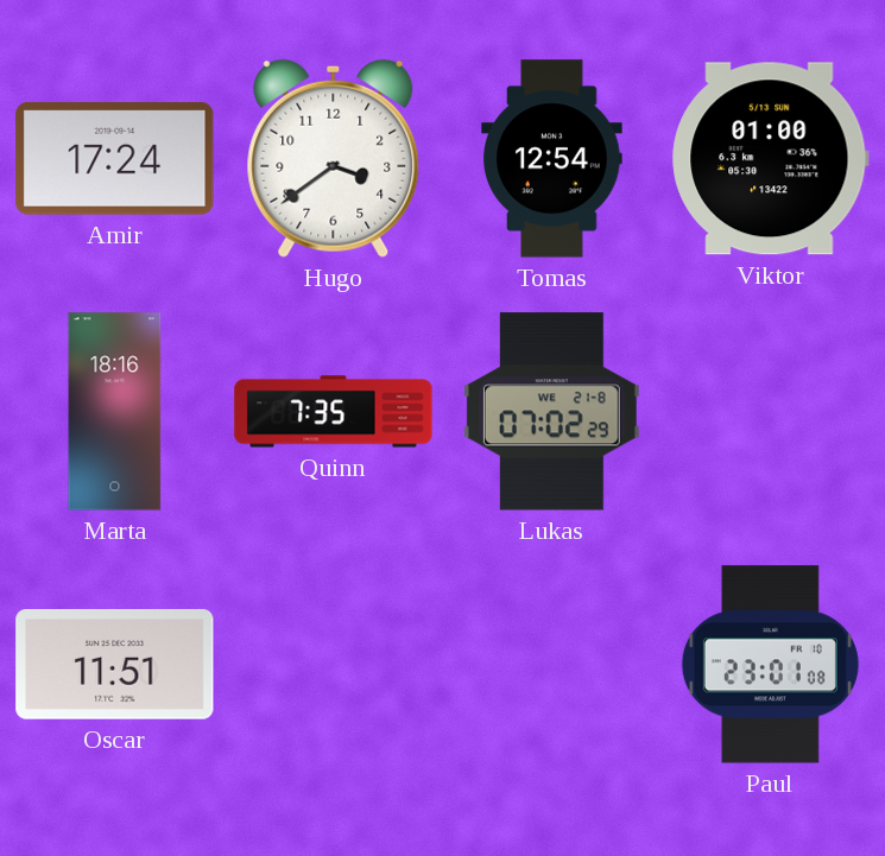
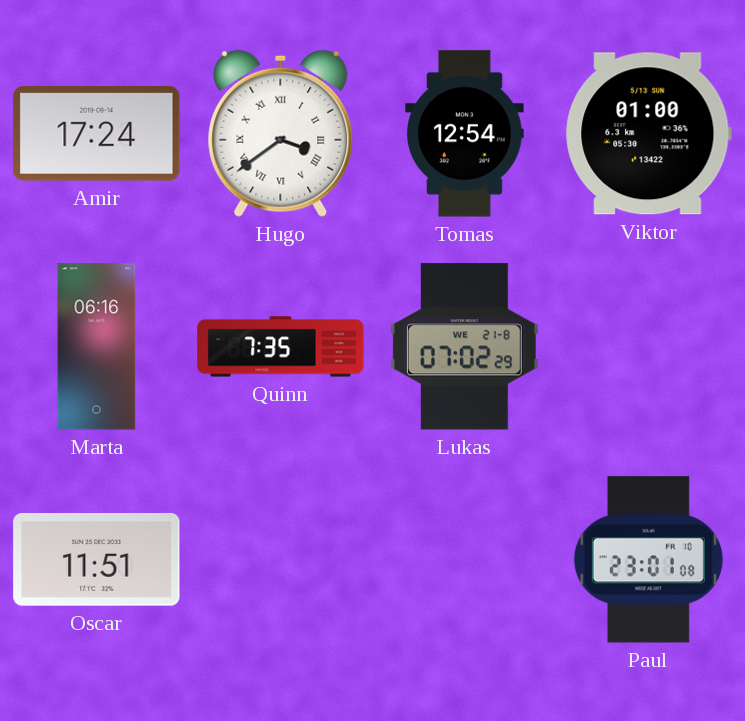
Hugo numerals: Arabic -> Roman
Marta: 18:16 -> 06:16
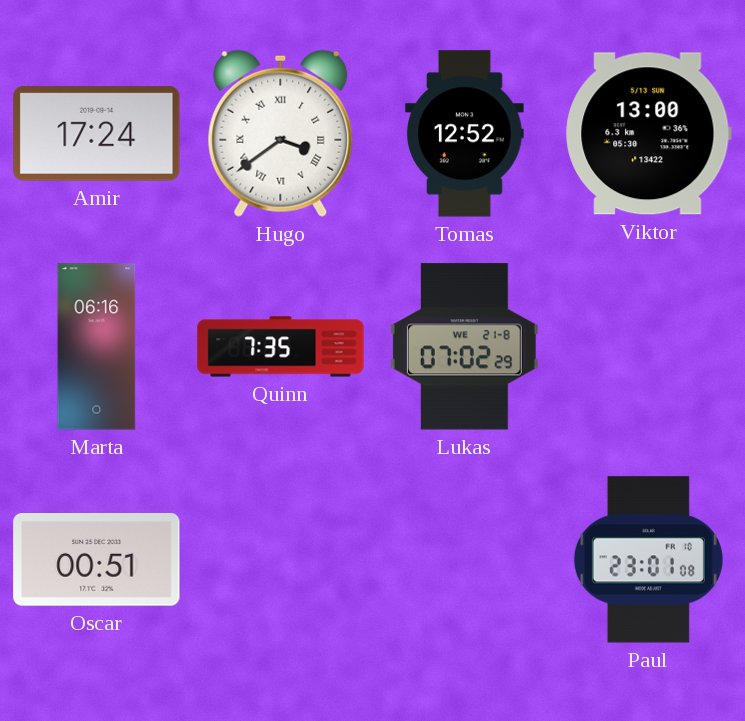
Tomas: 12:54 -> 12:52
Viktor: 01:00 -> 13:00
Oscar: 11:51 -> 00:51
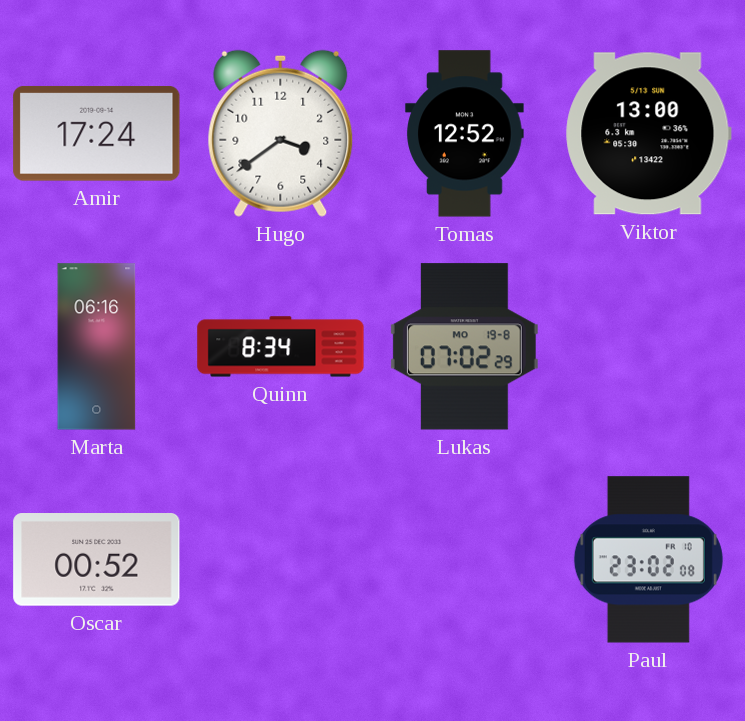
Hugo numerals: Roman -> Arabic
Quinn: 7:35 -> 8:34
Lukas date: WE 21-8 -> MO 19-8
Oscar: 00:51 -> 00:52
Paul: 23:01 -> 23:02
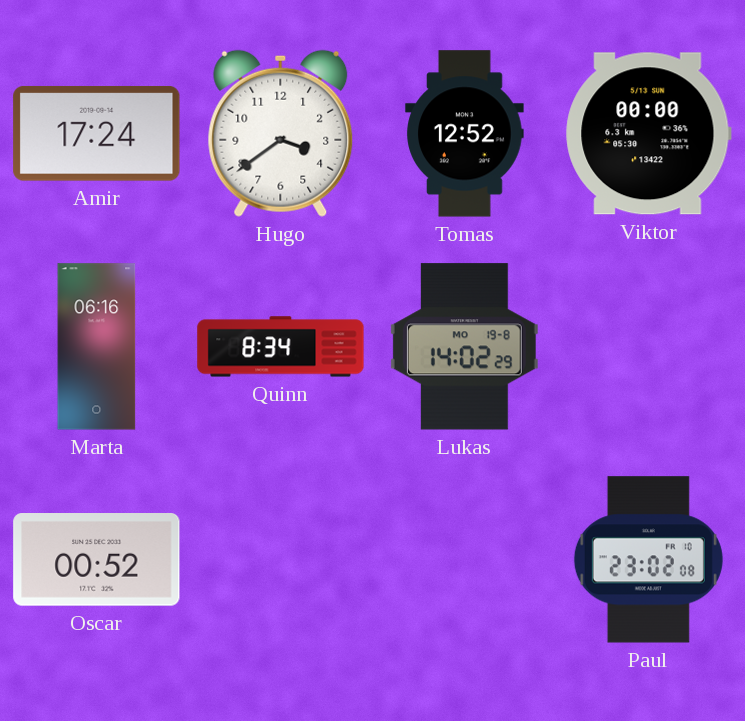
Viktor: 13:00 -> 00:00
Lukas: 07:02 -> 14:02
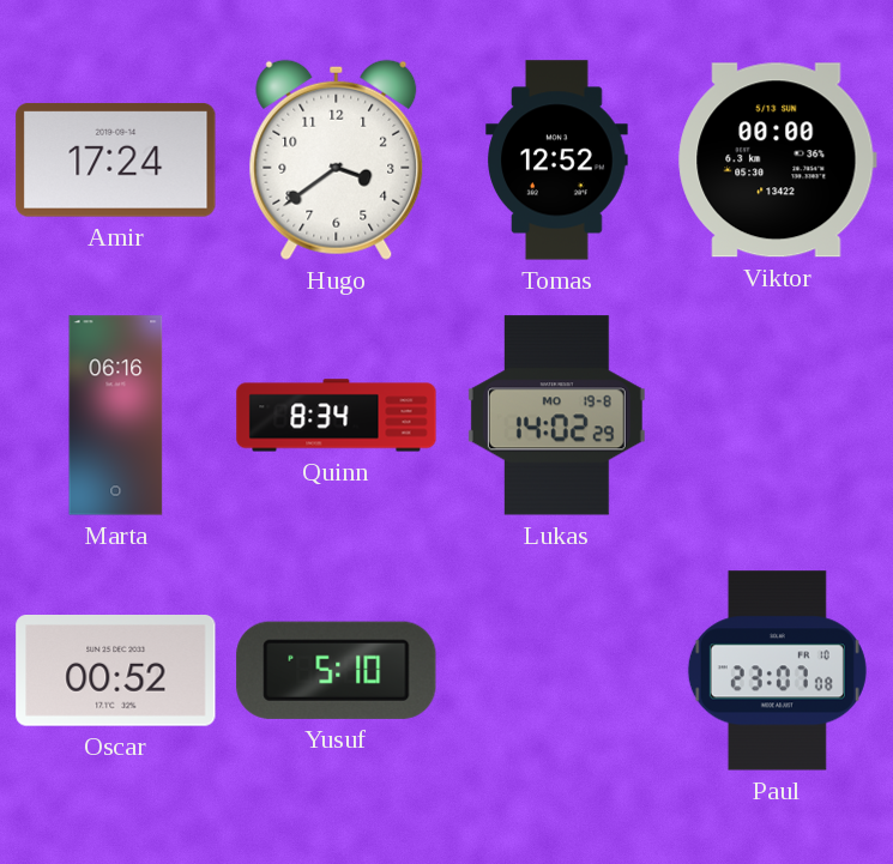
Yusuf: none -> 5:10
Paul: 23:02 -> 23:07
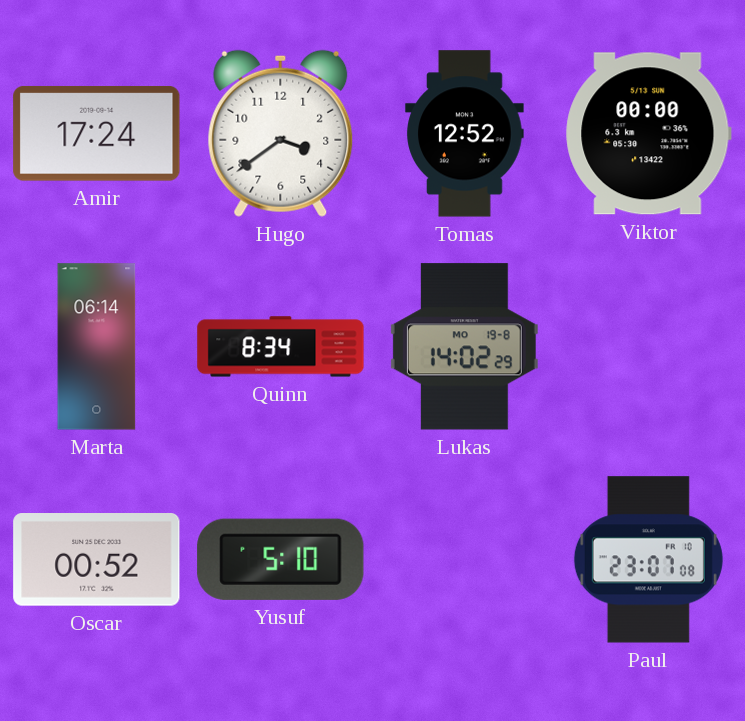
Marta: 06:16 -> 06:14
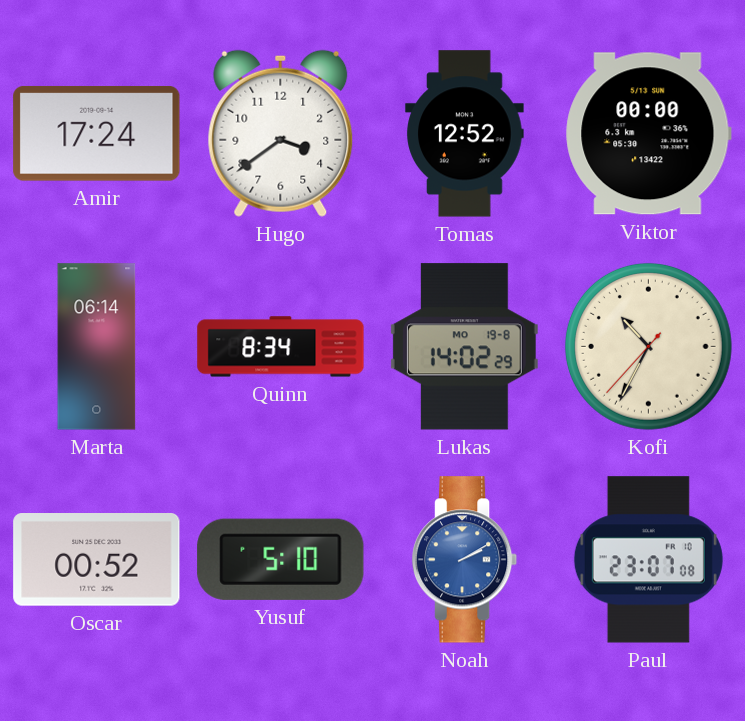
Kofi: none -> 10:34
Noah: none -> 2:10
